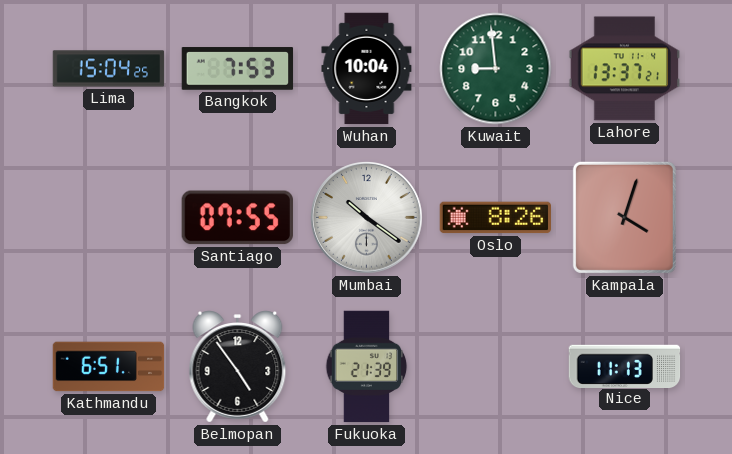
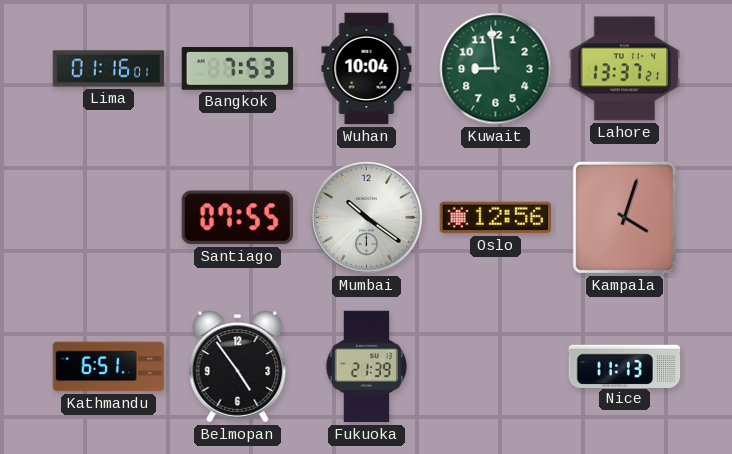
Lima: 15:04 -> 01:16
Oslo: 8:26 -> 12:56
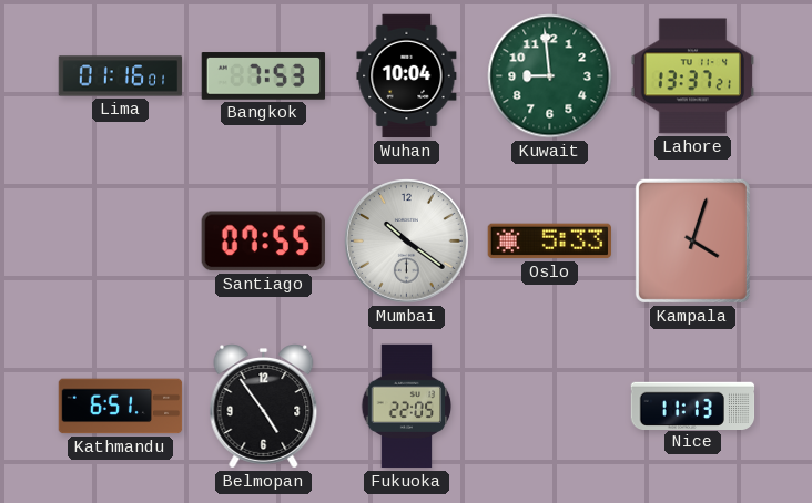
Oslo: 12:56 -> 5:33
Fukuoka: 21:39 -> 22:05
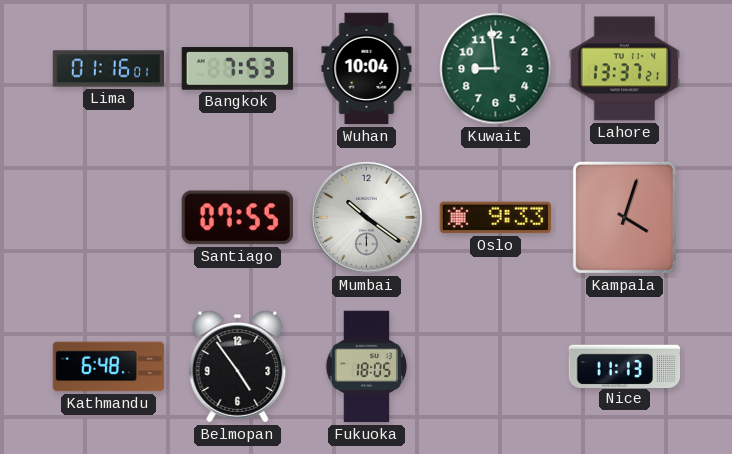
Oslo: 5:33 -> 9:33
Kathmandu: 6:51 -> 6:48
Fukuoka: 22:05 -> 18:05
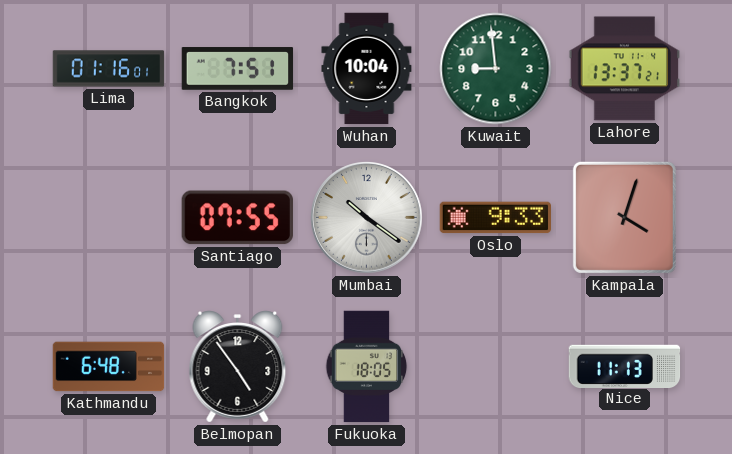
Bangkok: 7:53 -> 7:51
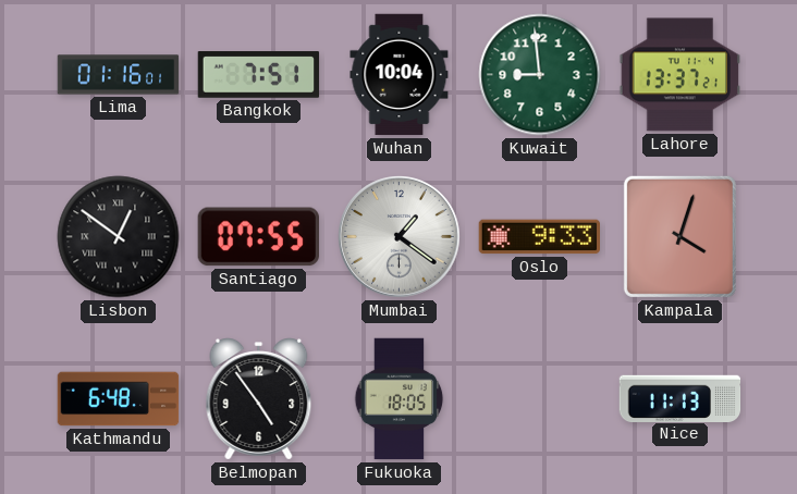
Lisbon: none -> 12:51
Mumbai: 10:21 -> 1:21
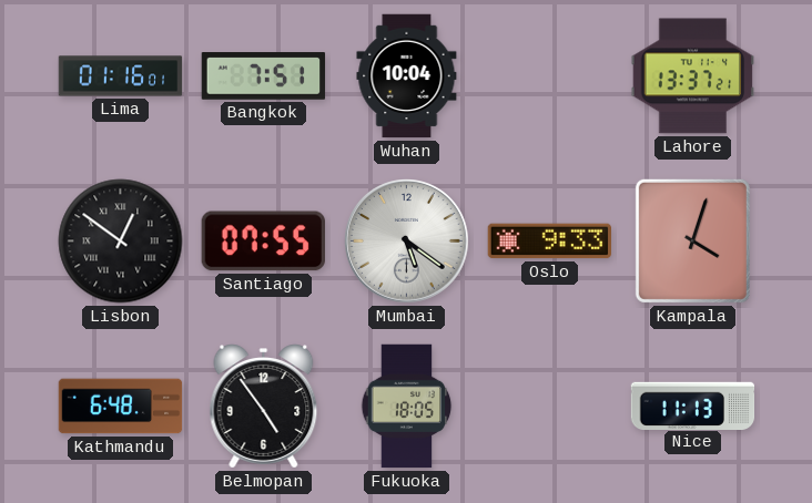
Kuwait: 8:59 -> none
Mumbai: 1:21 -> 5:21
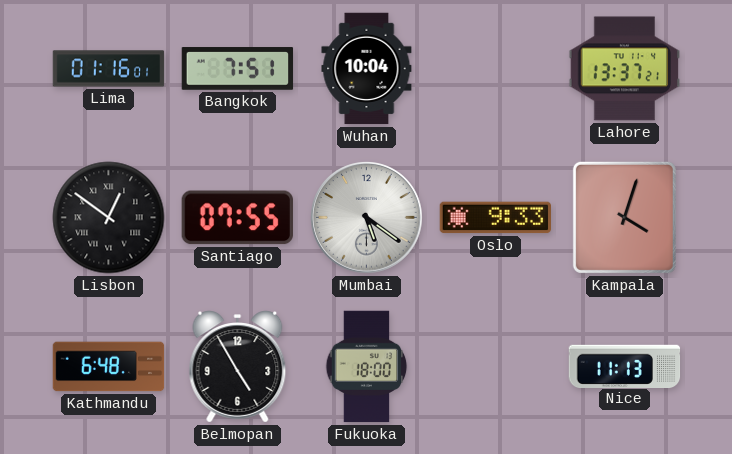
Belmopan: 4:54 -> 4:55
Fukuoka: 18:05 -> 18:00
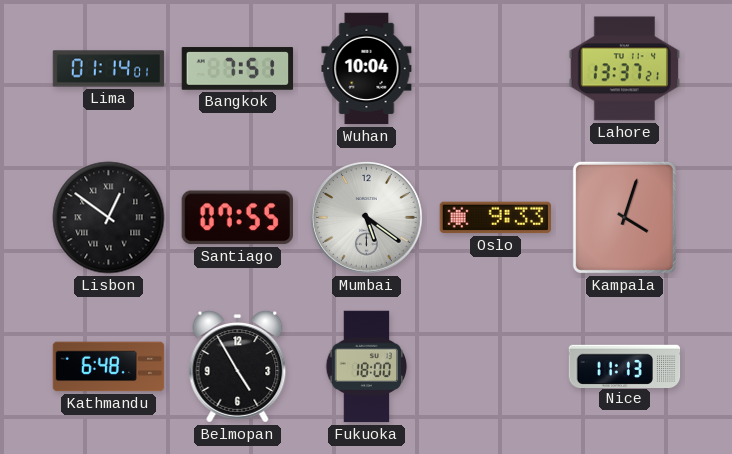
Lima: 01:16 -> 01:14
